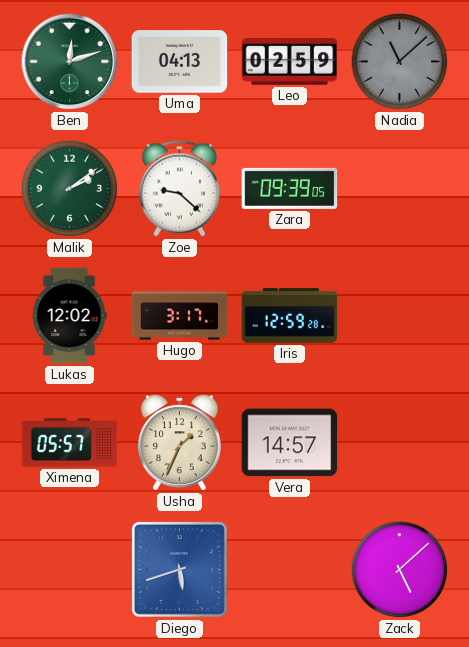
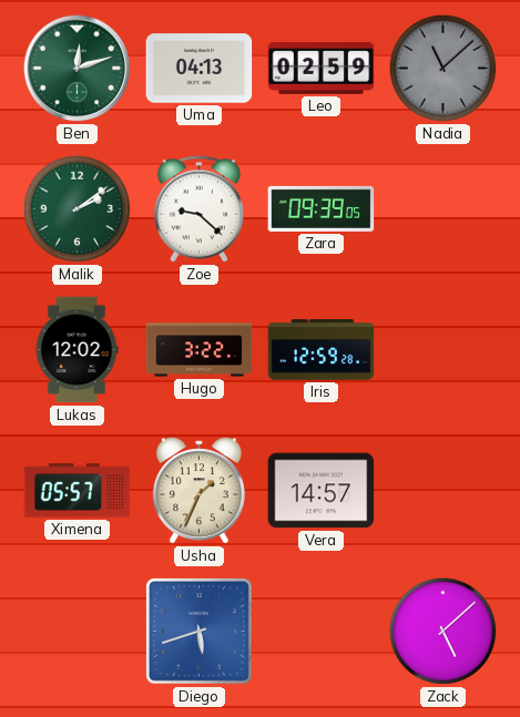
Hugo: 3:17 -> 3:22
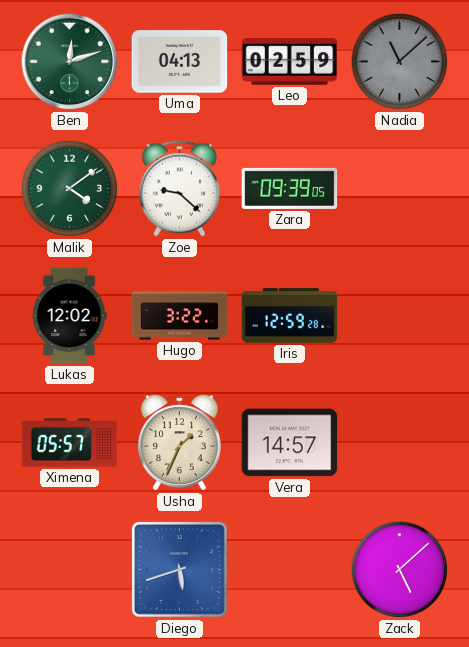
Malik: 2:09 -> 4:09
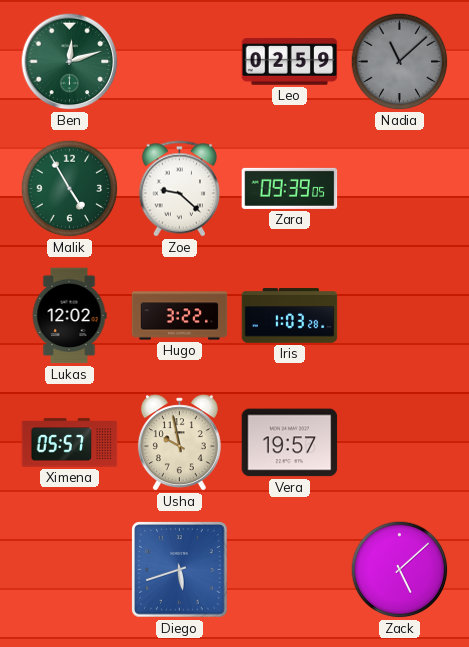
Uma: 04:13 -> none
Malik: 4:09 -> 4:55
Iris: 12:59 -> 1:03
Usha: 1:34 -> 9:58
Vera: 14:57 -> 19:57
